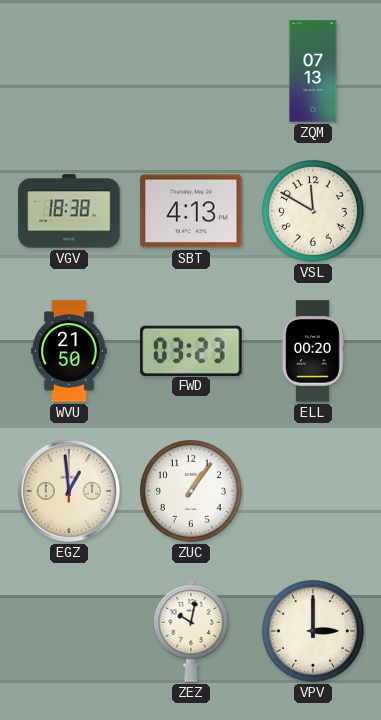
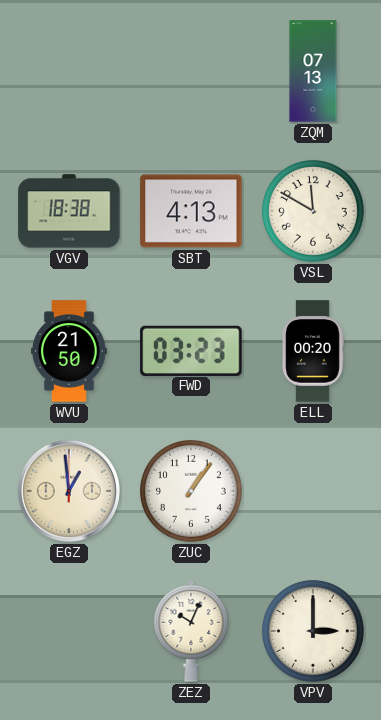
ZEZ: 10:02 -> 10:04
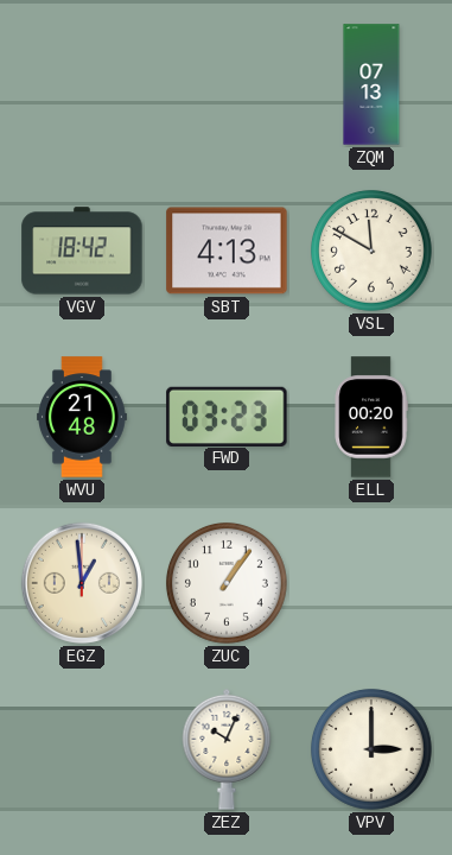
VGV: 18:38 -> 18:42
WVU: 21:50 -> 21:48
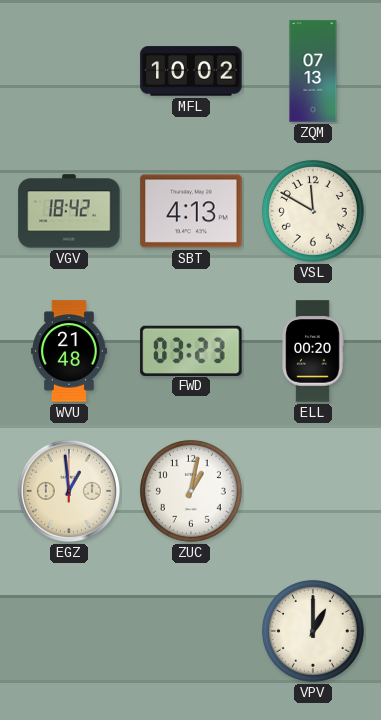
MFL: none -> 10:02
ZUC: 1:06 -> 1:02
ZEZ: 10:04 -> none
VPV: 3:00 -> 1:00
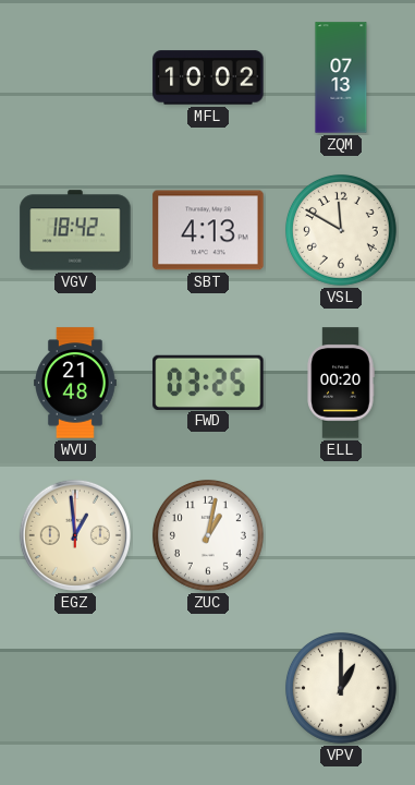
FWD: 03:23 -> 03:25
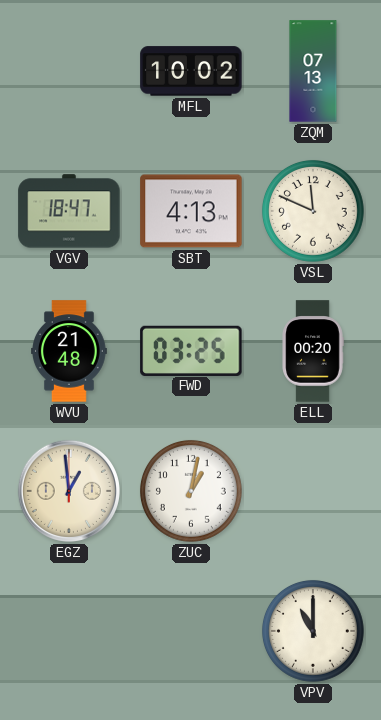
VGV: 18:42 -> 18:47
VSL: 11:50 -> 11:49
VPV: 1:00 -> 11:00
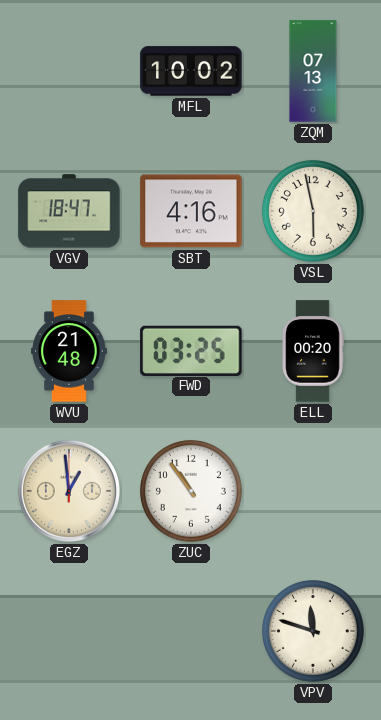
SBT: 4:13 -> 4:16
VSL: 11:49 -> 5:58
ZUC: 1:02 -> 10:54
VPV: 11:00 -> 11:48
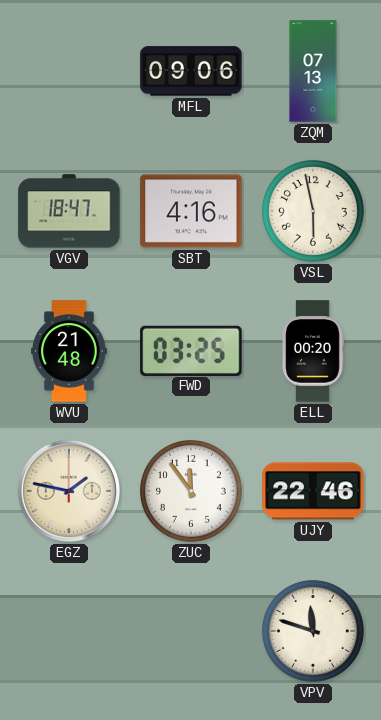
MFL: 10:02 -> 09:06
EGZ: 12:59 -> 1:47
ZUC: 10:54 -> 11:54
UJY: none -> 22:46
